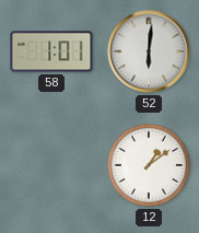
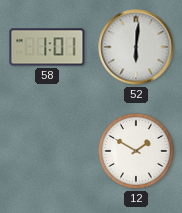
12: 1:09 -> 1:50
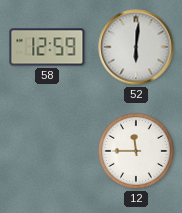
58: 1:01 -> 12:59
12: 1:50 -> 11:45
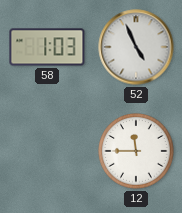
58: 12:59 -> 1:03
52: 6:01 -> 4:56
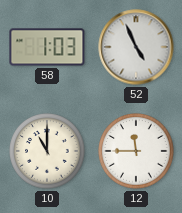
10: none -> 11:00
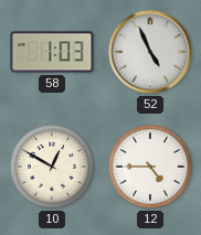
10: 11:00 -> 12:50
12: 11:45 -> 4:45
